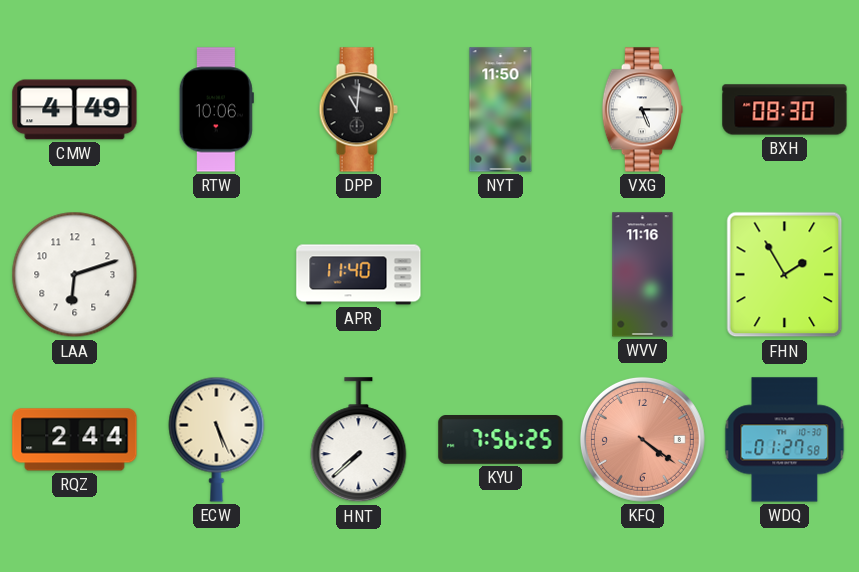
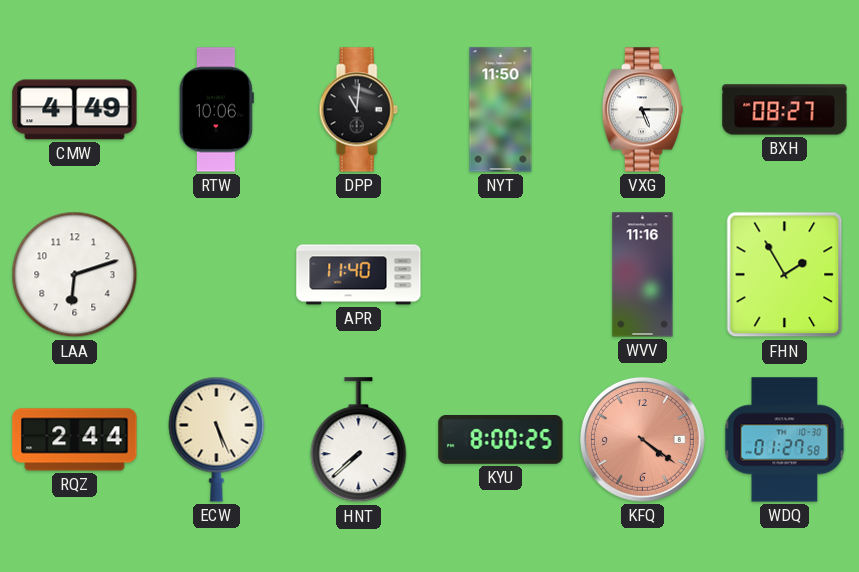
BXH: 08:30 -> 08:27
KYU: 7:56 -> 8:00
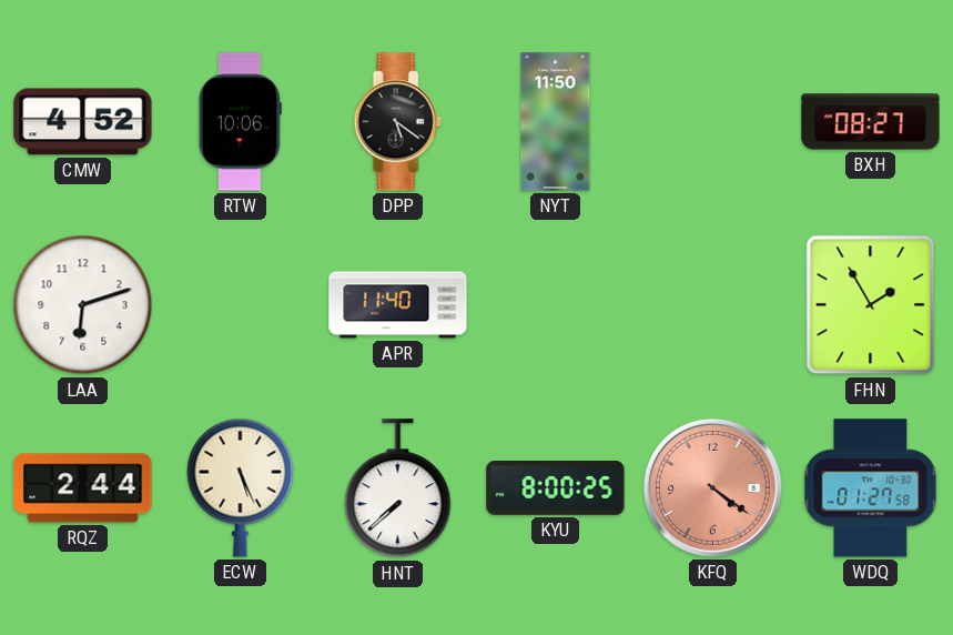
CMW: 4:49 -> 4:52
DPP: 11:01 -> 5:21
VXG: 5:15 -> none
WVV: 11:16 -> none
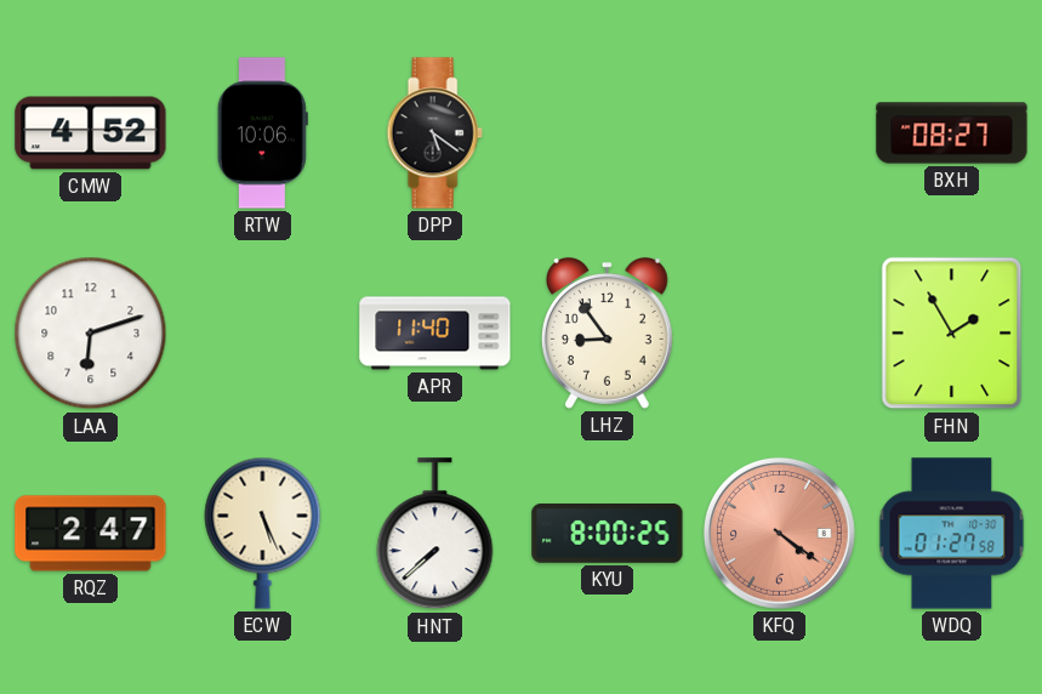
NYT: 11:50 -> none
LHZ: none -> 8:54
RQZ: 2:44 -> 2:47
